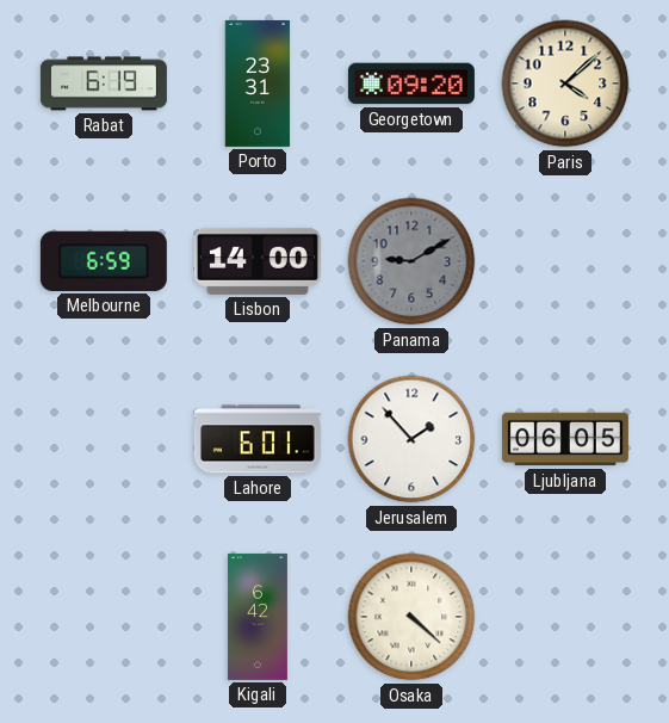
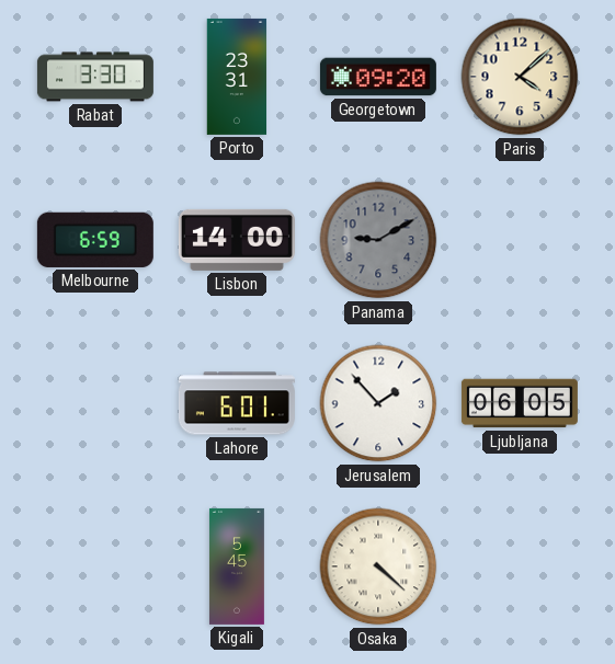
Rabat: 6:19 -> 3:30
Kigali: 6:42 -> 5:45
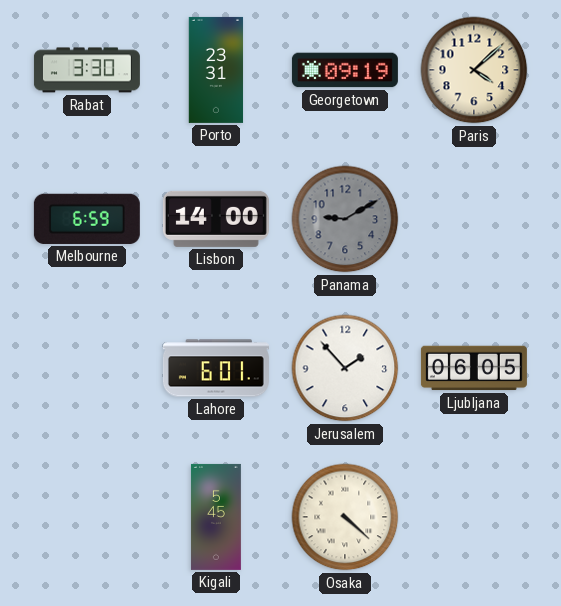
Georgetown: 09:20 -> 09:19
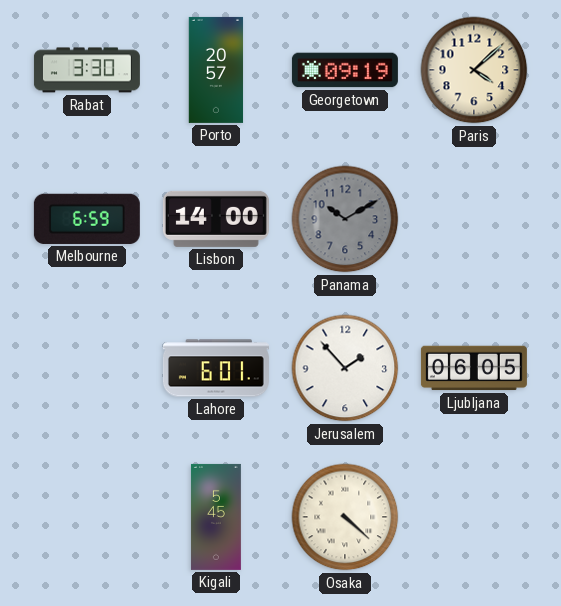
Porto: 23:31 -> 20:57
Panama: 9:10 -> 10:10
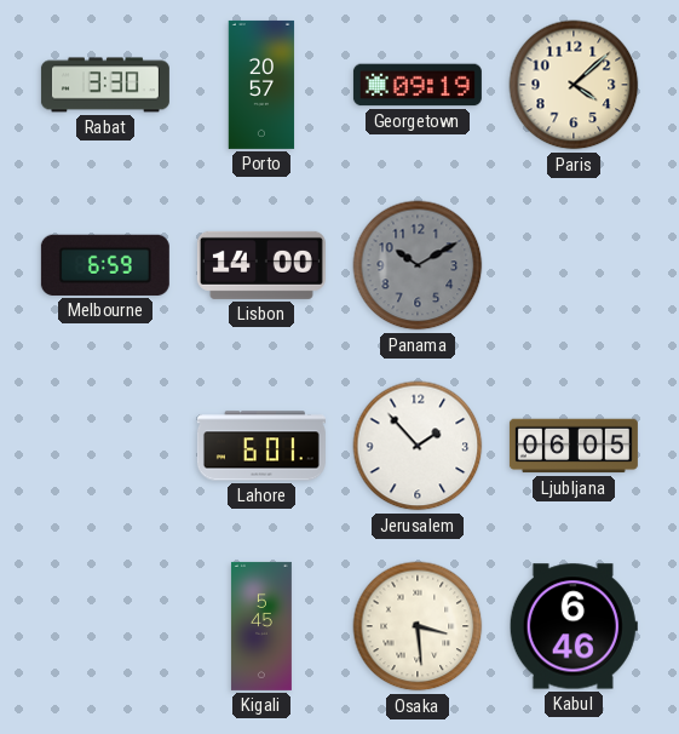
Osaka: 4:22 -> 3:29
Kabul: none -> 6:46
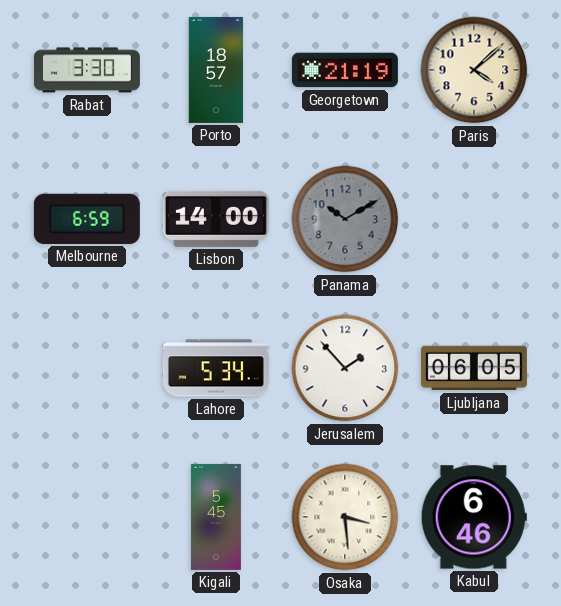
Porto: 20:57 -> 18:57
Georgetown: 09:19 -> 21:19
Lahore: 6:01 -> 5:34
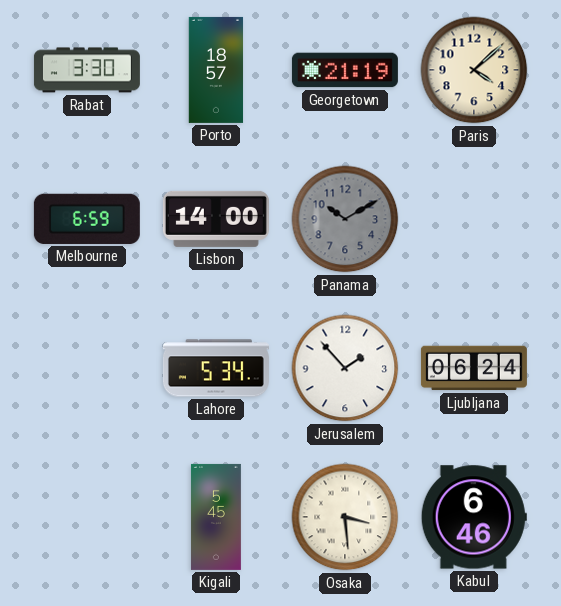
Ljubljana: 06:05 -> 06:24
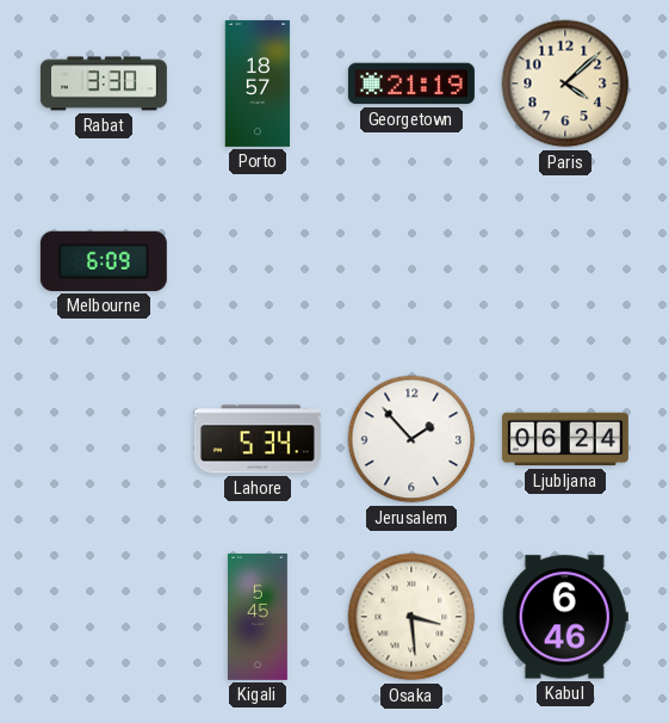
Melbourne: 6:59 -> 6:09
Lisbon: 14:00 -> none
Panama: 10:10 -> none
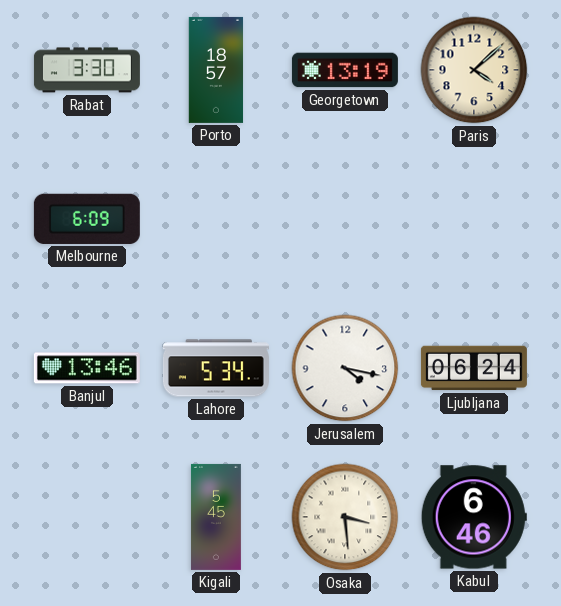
Georgetown: 21:19 -> 13:19
Banjul: none -> 13:46
Jerusalem: 1:53 -> 4:17
